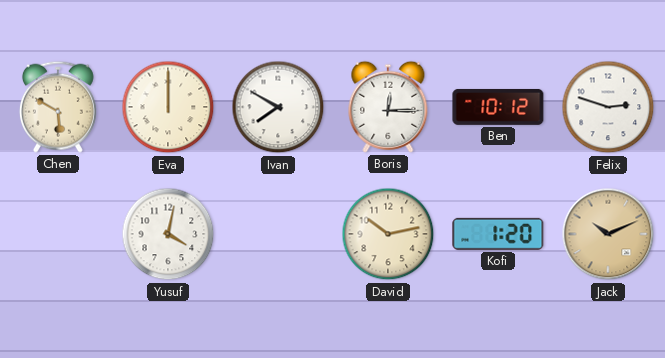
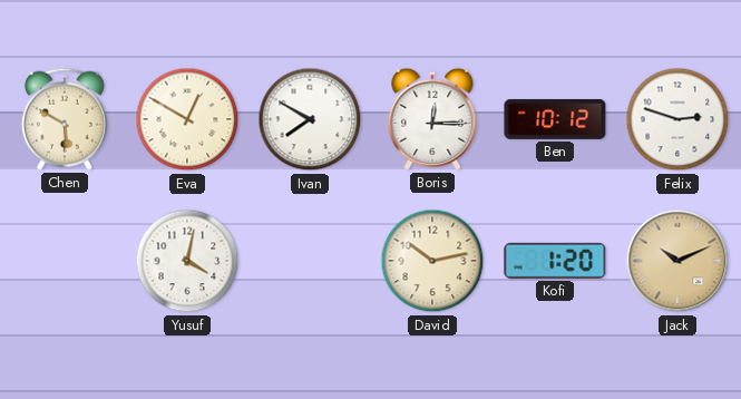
Eva: 12:00 -> 12:50
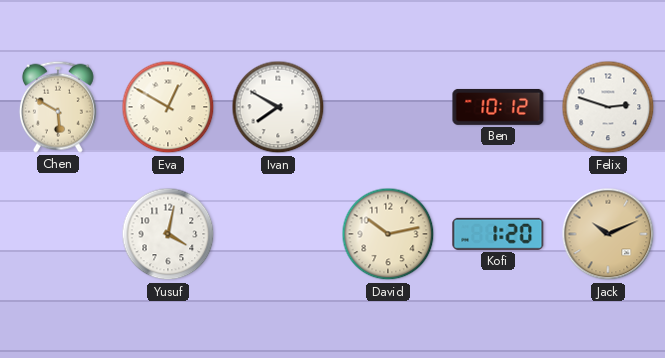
Boris: 12:15 -> none
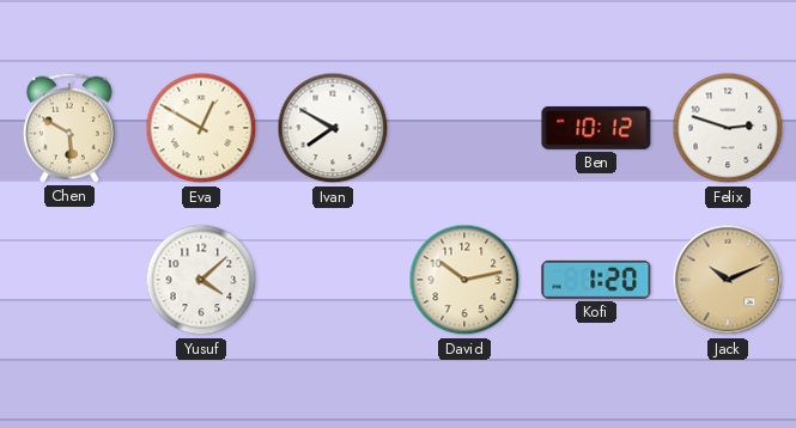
Yusuf: 4:02 -> 4:08
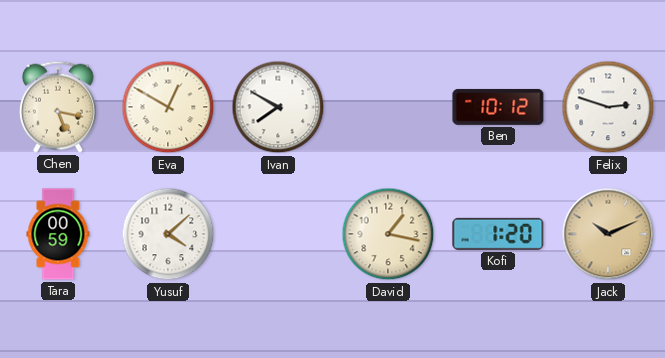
Chen: 5:50 -> 5:17
Tara: none -> 00:59
David: 10:13 -> 1:17
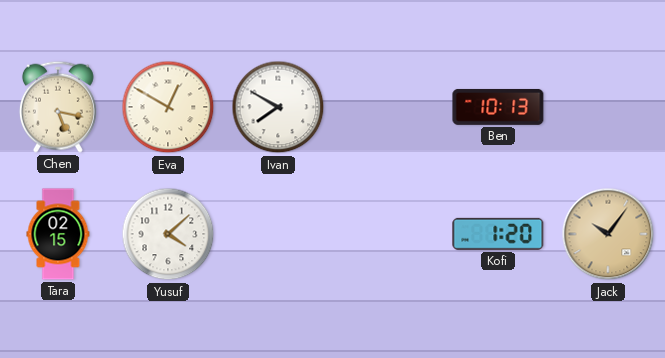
Ben: 10:12 -> 10:13
Felix: 2:48 -> none
Tara: 00:59 -> 02:15
David: 1:17 -> none
Jack: 10:11 -> 10:06
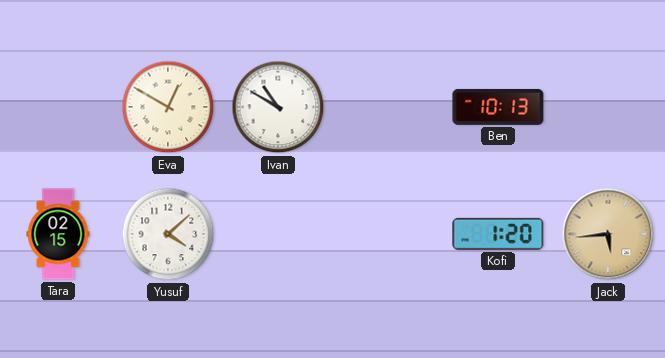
Chen: 5:17 -> none
Ivan: 7:50 -> 10:50
Jack: 10:06 -> 5:44
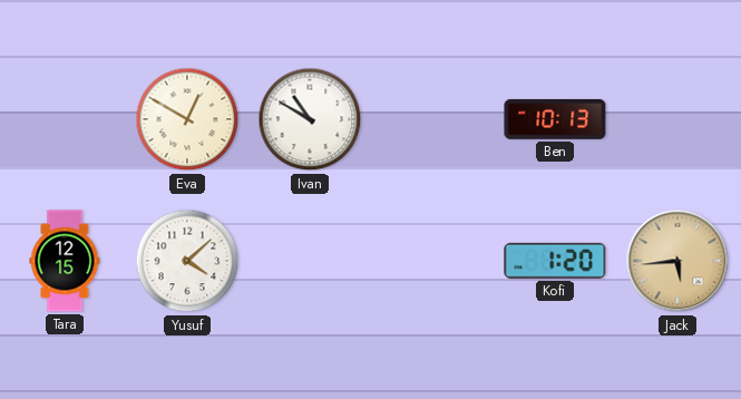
Tara: 02:15 -> 12:15
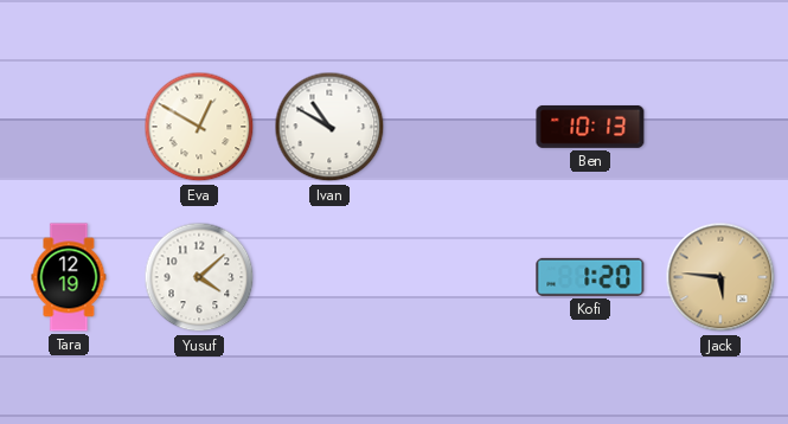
Tara: 12:15 -> 12:19
Jack: 5:44 -> 5:46
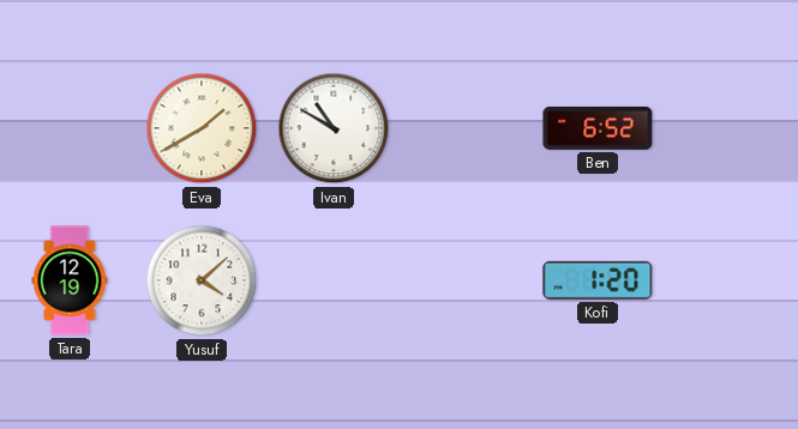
Eva: 12:50 -> 1:40
Ben: 10:13 -> 6:52
Jack: 5:46 -> none
